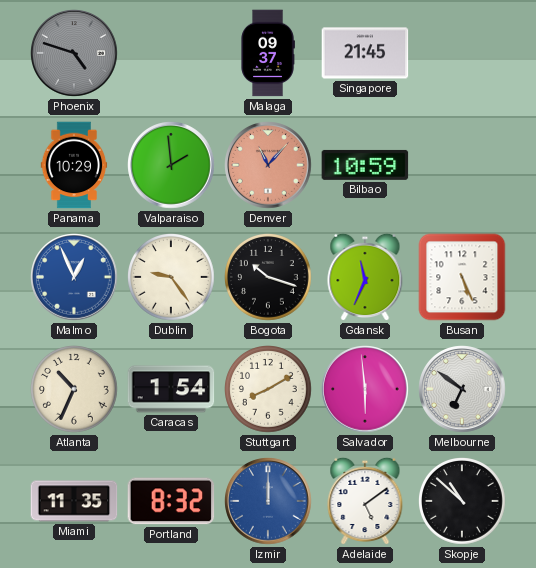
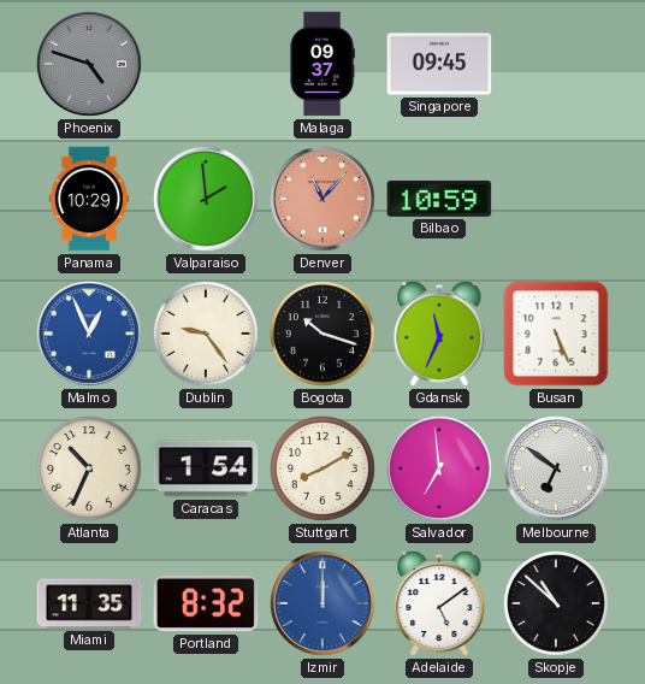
Singapore: 21:45 -> 09:45
Salvador: 5:59 -> 6:59
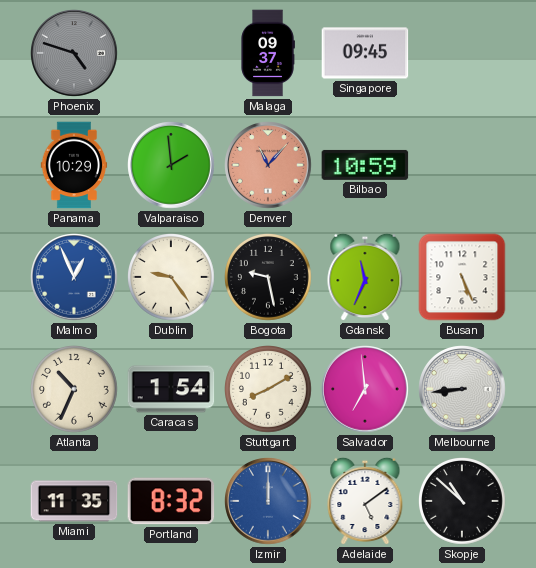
Bogota: 10:18 -> 9:28
Melbourne: 6:51 -> 8:44
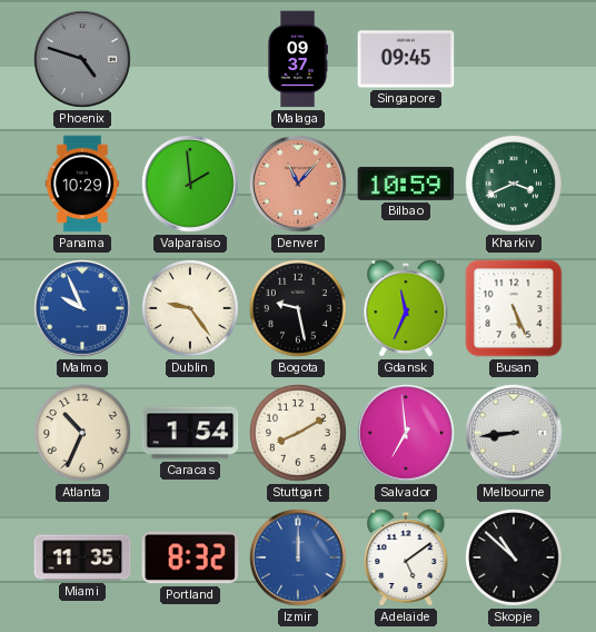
Kharkiv: none -> 3:41
Malmo: 12:56 -> 9:56
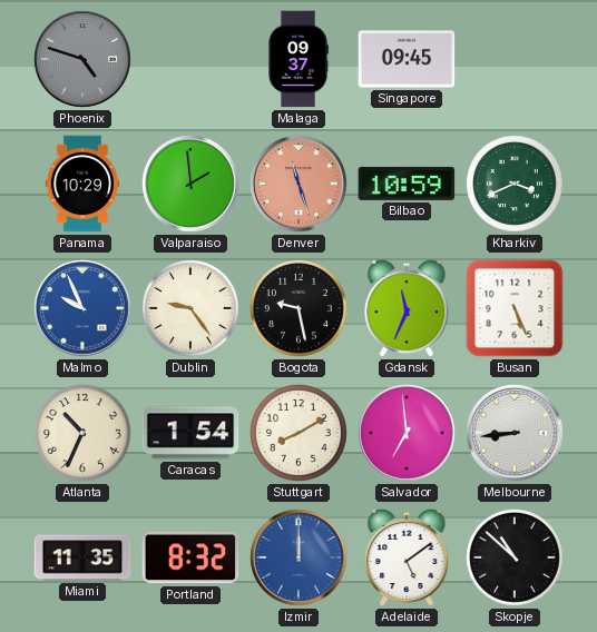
Denver: 11:07 -> 11:27
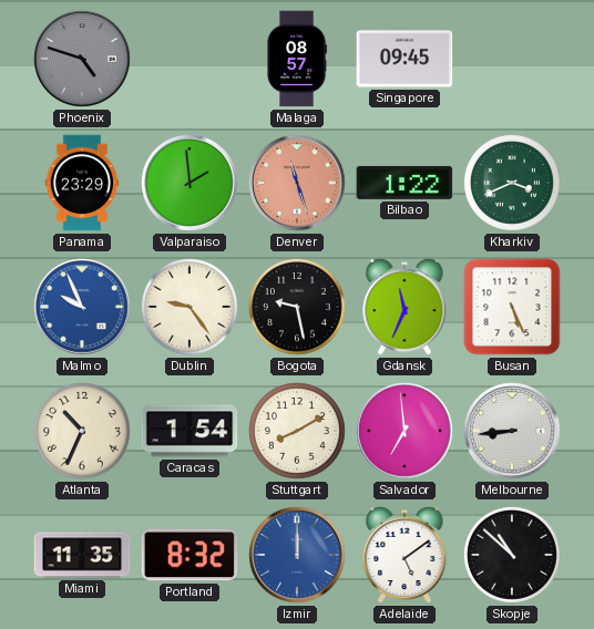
Malaga: 09:37 -> 08:57
Panama: 10:29 -> 23:29
Bilbao: 10:59 -> 1:22
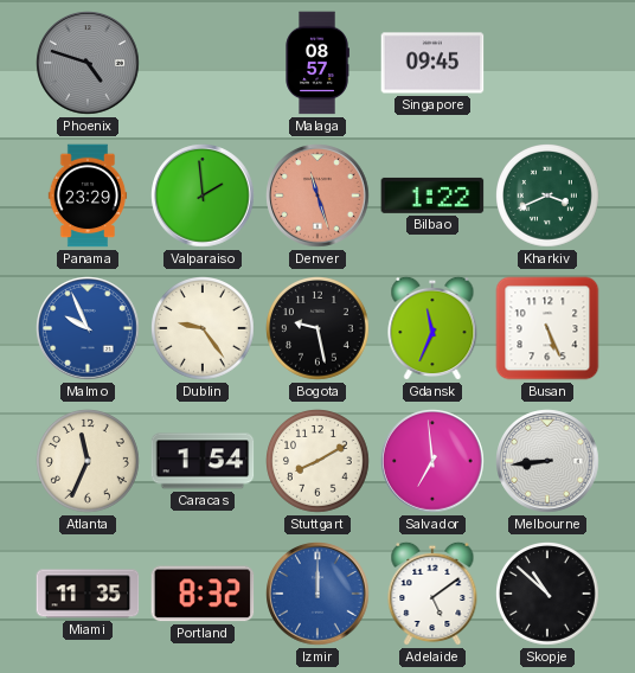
Atlanta: 10:34 -> 11:34
